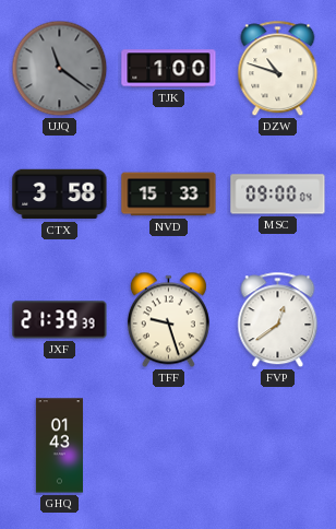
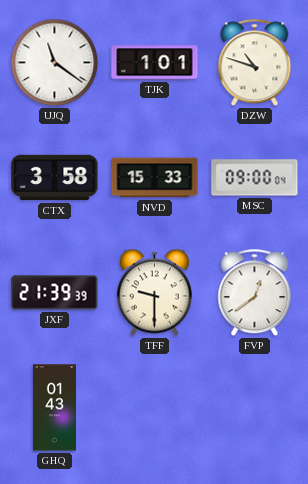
UJQ dial: grey -> white
TJK: 1:00 -> 1:01
TFF: 9:27 -> 9:30
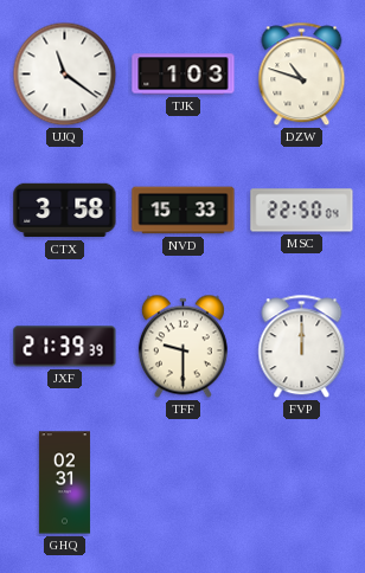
TJK: 1:01 -> 1:03
MSC: 09:00 -> 22:50
FVP: 12:39 -> 12:00
GHQ: 01:43 -> 02:31
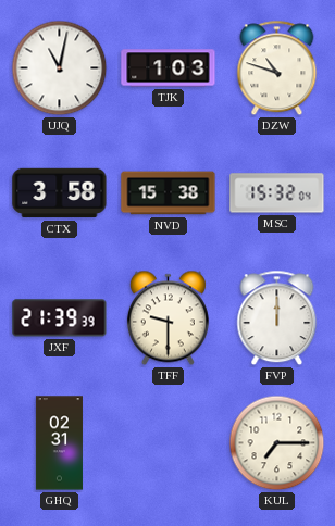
UJQ: 11:21 -> 11:02
NVD: 15:33 -> 15:38
MSC: 22:50 -> 15:32
KUL: none -> 7:15
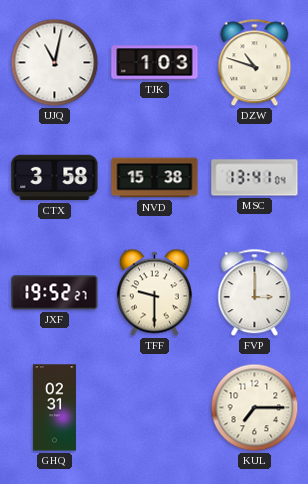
MSC: 15:32 -> 13:41
JXF: 21:39 -> 19:52
FVP: 12:00 -> 3:00
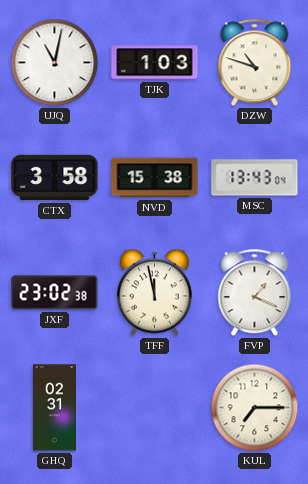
MSC: 13:41 -> 13:43
JXF: 19:52 -> 23:02
TFF: 9:30 -> 11:58
FVP: 3:00 -> 1:19
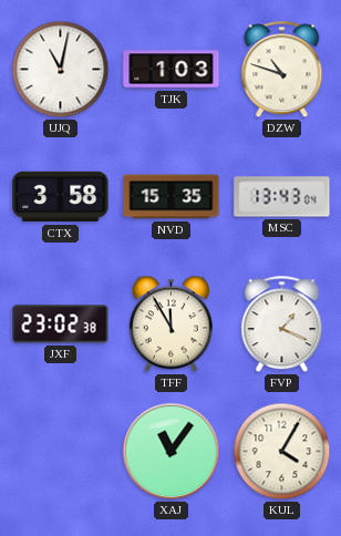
NVD: 15:38 -> 15:35
TFF: 11:58 -> 11:55
GHQ: 02:31 -> none
XAJ: none -> 11:06
KUL: 7:15 -> 4:05
